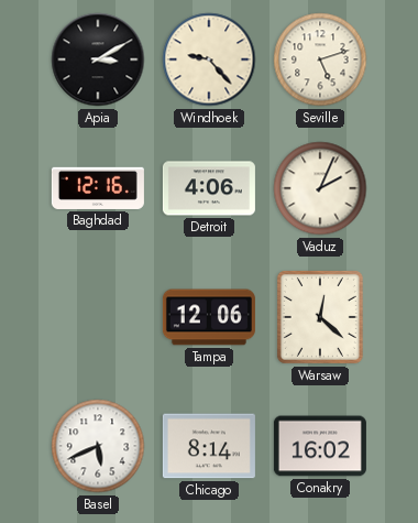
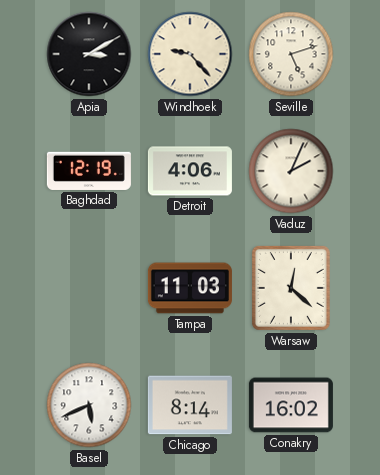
Baghdad: 12:16 -> 12:19
Tampa: 12:06 -> 11:03
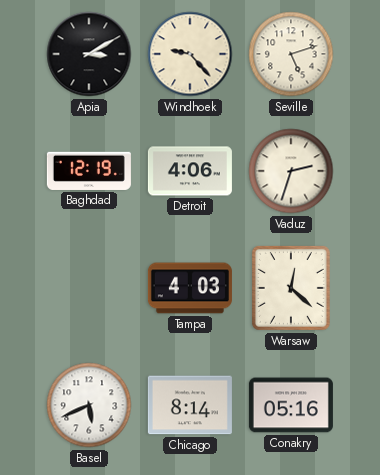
Vaduz: 2:04 -> 2:33
Tampa: 11:03 -> 4:03
Conakry: 16:02 -> 05:16
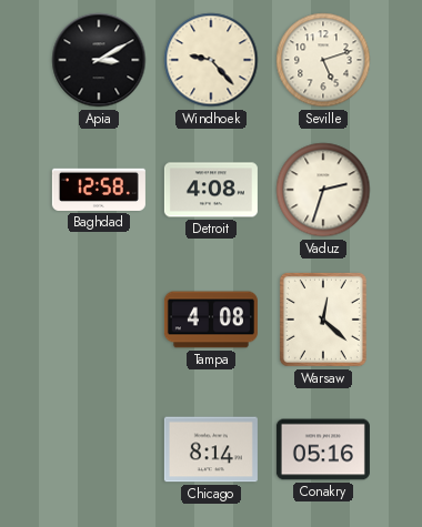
Baghdad: 12:19 -> 12:58
Detroit: 4:06 -> 4:08
Tampa: 4:03 -> 4:08
Basel: 5:41 -> none
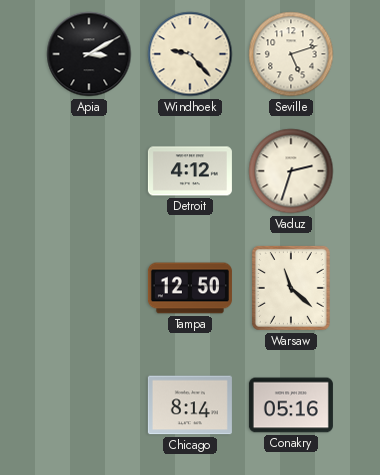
Baghdad: 12:58 -> none
Detroit: 4:08 -> 4:12
Tampa: 4:08 -> 12:50
Warsaw: 12:22 -> 11:22
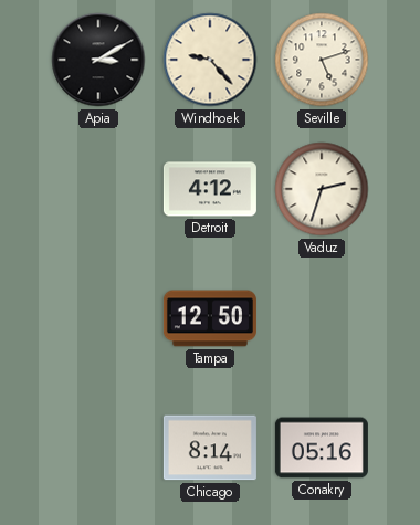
Warsaw: 11:22 -> none
